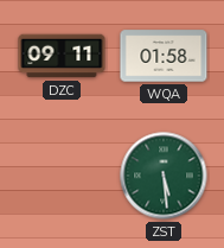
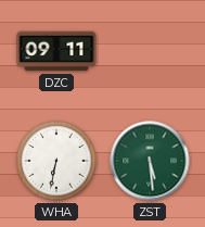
WQA: 01:58 -> none
WHA: none -> 6:32
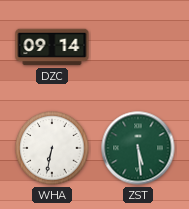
DZC: 09:11 -> 09:14
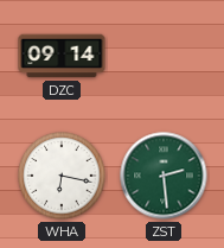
WHA: 6:32 -> 6:17
ZST: 5:29 -> 2:29
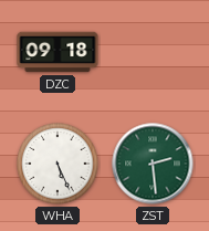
DZC: 09:14 -> 09:18
WHA: 6:17 -> 5:26
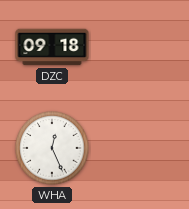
WHA: 5:26 -> 12:26
ZST: 2:29 -> none
